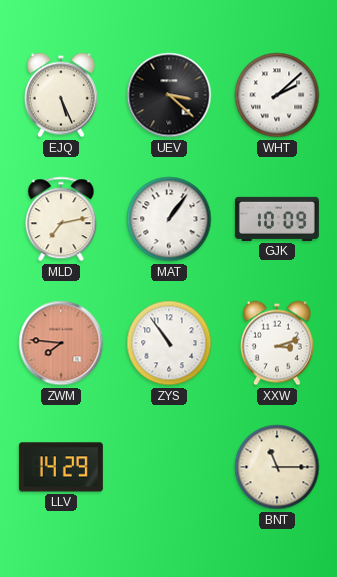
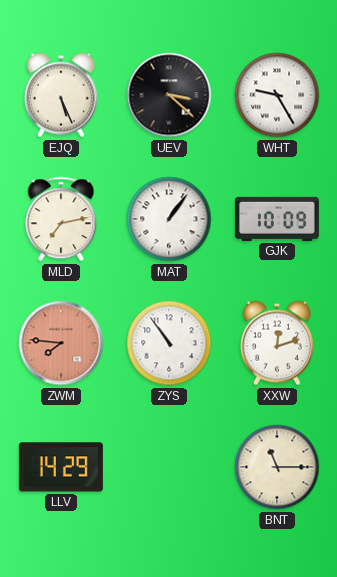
WHT: 2:08 -> 9:25
XXW: 3:12 -> 12:12
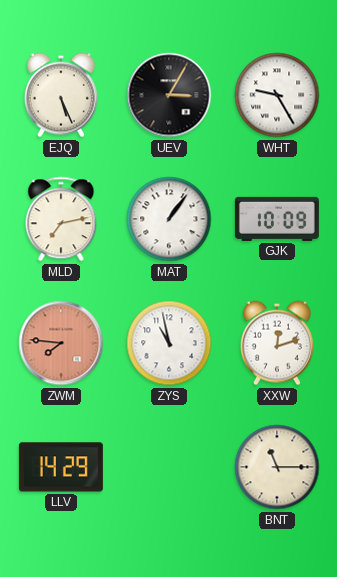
UEV: 3:22 -> 3:05
ZYS: 10:54 -> 10:58
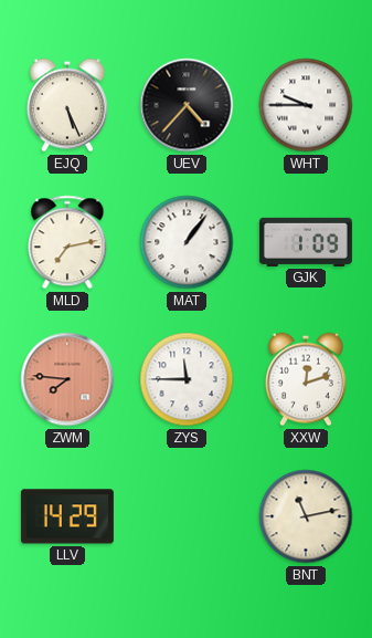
UEV: 3:05 -> 4:37
WHT: 9:25 -> 9:45
GJK: 10:09 -> 1:09
ZYS: 10:58 -> 11:45
BNT: 11:15 -> 11:13
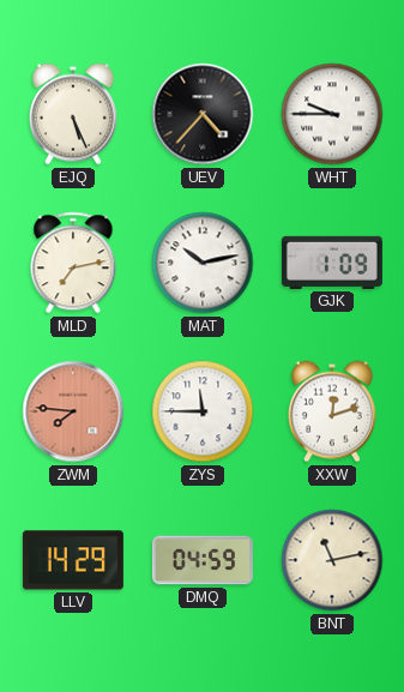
MAT: 1:06 -> 10:13
DMQ: none -> 04:59
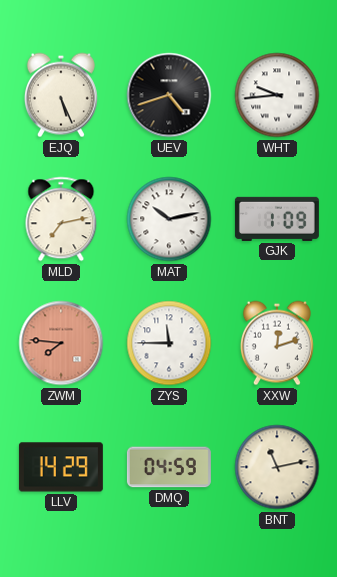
UEV: 4:37 -> 4:42
WHT: 9:45 -> 9:44
